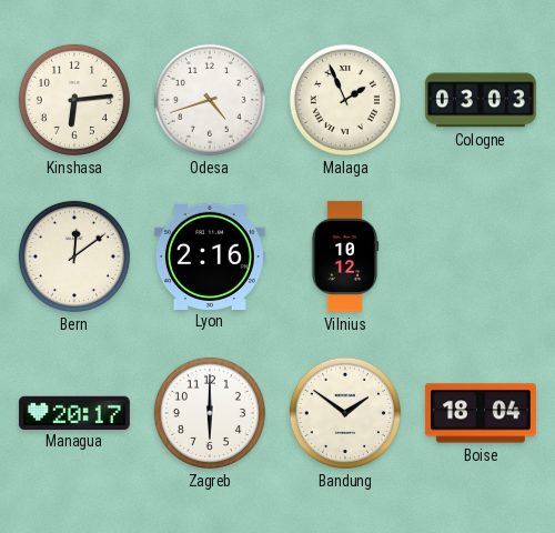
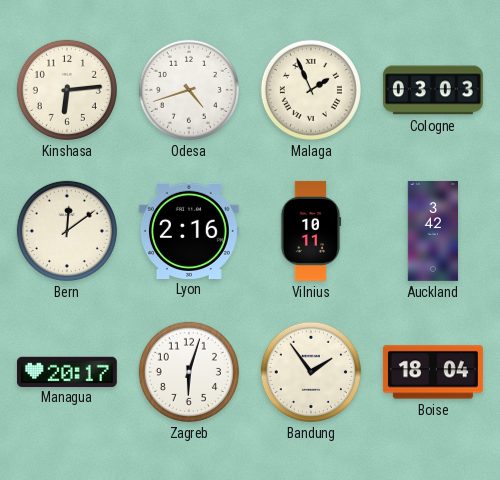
Vilnius: 10:12 -> 10:11
Auckland: none -> 3:42
Zagreb: 6:00 -> 6:03
Bandung: 1:51 -> 1:54
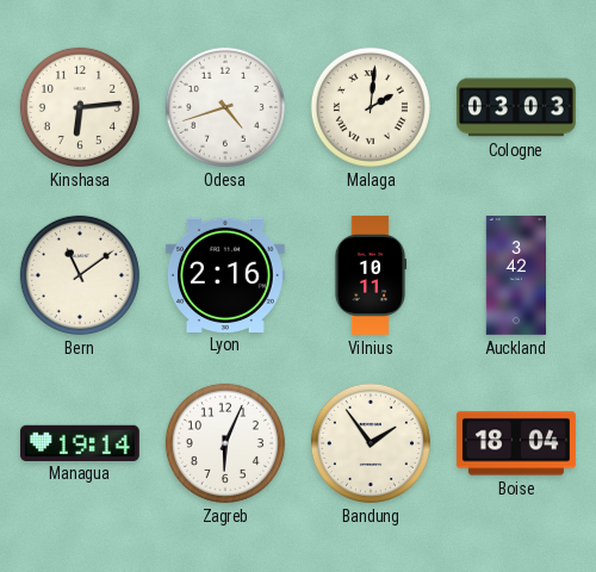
Malaga: 1:56 -> 2:01
Bern: 12:09 -> 11:09
Managua: 20:17 -> 19:14
Zagreb: 6:03 -> 6:04
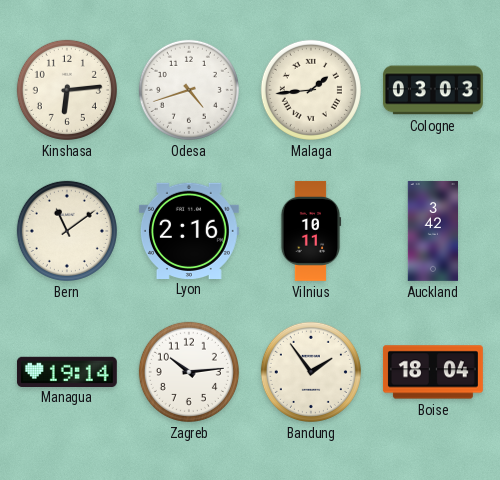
Malaga: 2:01 -> 1:44
Zagreb: 6:04 -> 10:14
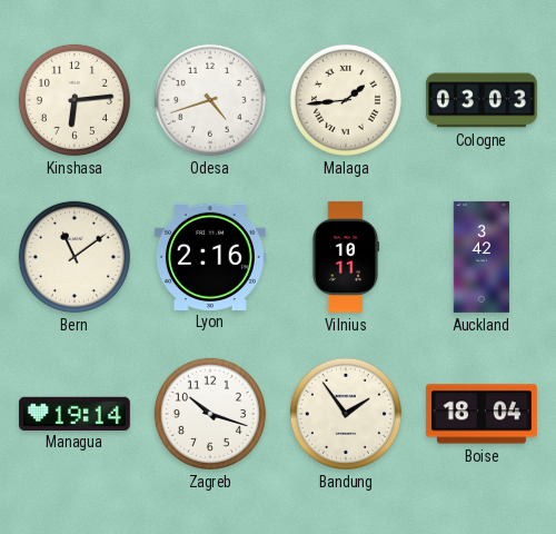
Zagreb: 10:14 -> 10:18
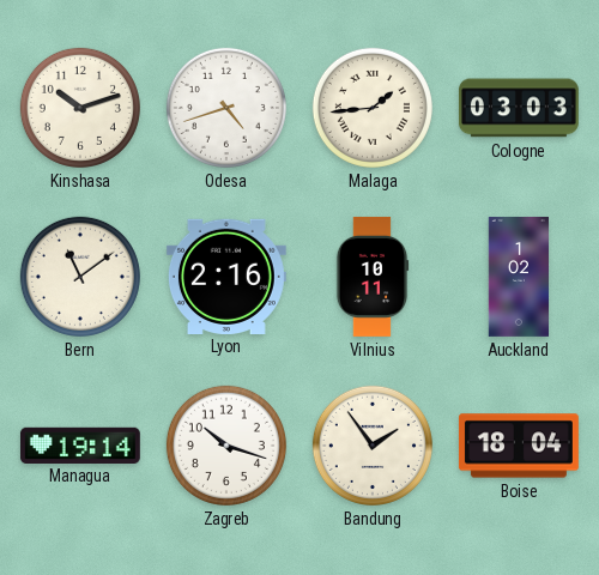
Kinshasa: 6:14 -> 10:12
Auckland: 3:42 -> 1:02
